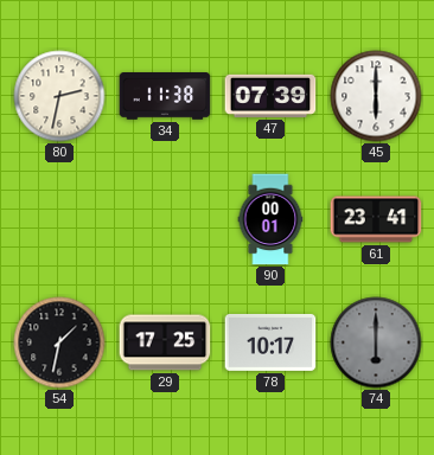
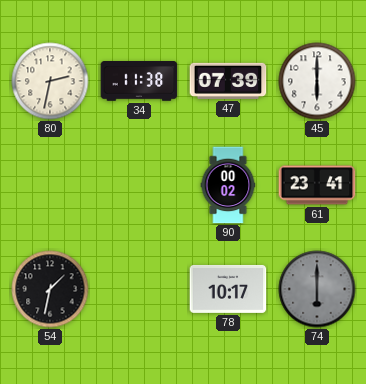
90: 00:01 -> 00:02
29: 17:25 -> none
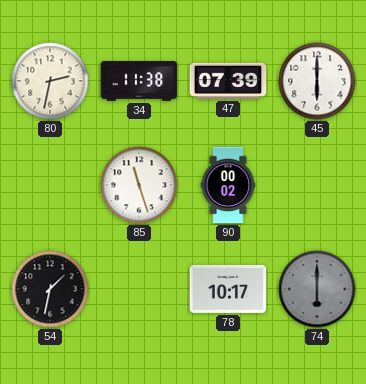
85: none -> 11:27
61: 23:41 -> none
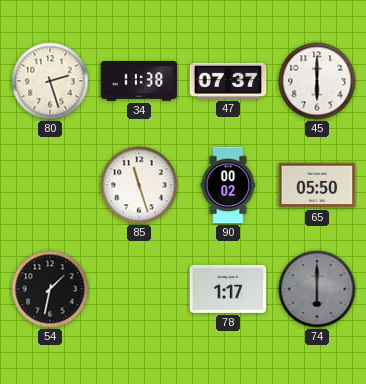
80: 2:32 -> 2:27
47: 07:39 -> 07:37
65: none -> 05:50
78: 10:17 -> 1:17
